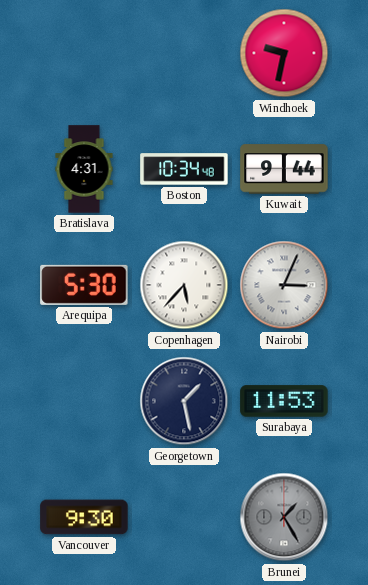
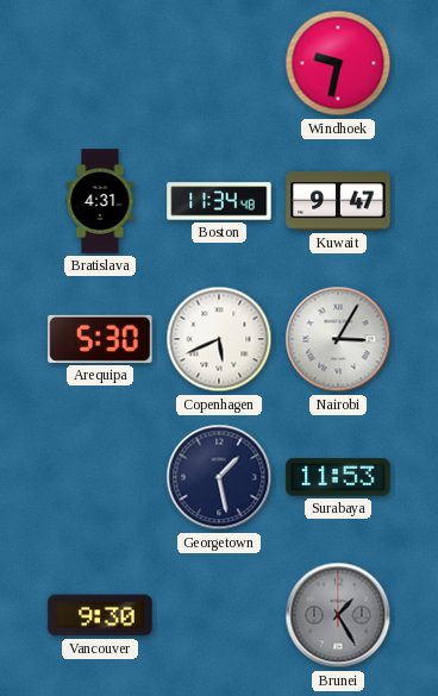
Boston: 10:34 -> 11:34
Kuwait: 9:44 -> 9:47
Copenhagen: 5:37 -> 5:41
Nairobi: 3:04 -> 3:05
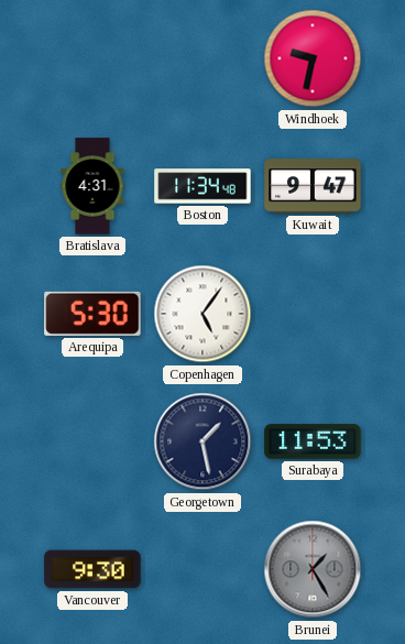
Copenhagen: 5:41 -> 5:06
Nairobi: 3:05 -> none
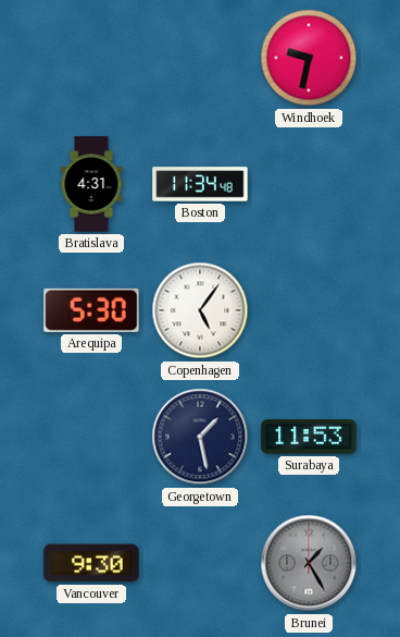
Kuwait: 9:47 -> none
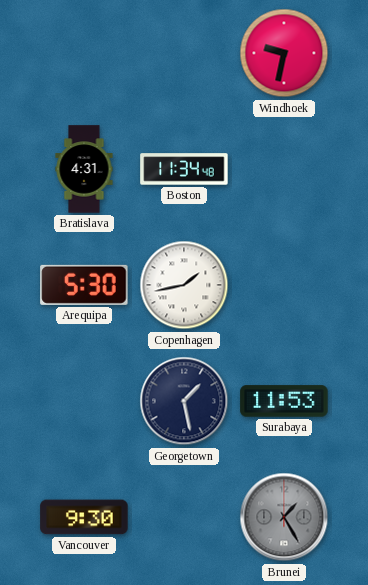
Copenhagen: 5:06 -> 1:43
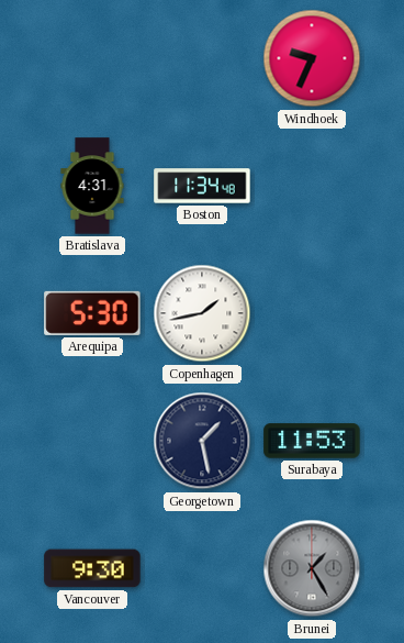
Windhoek: 9:32 -> 9:34
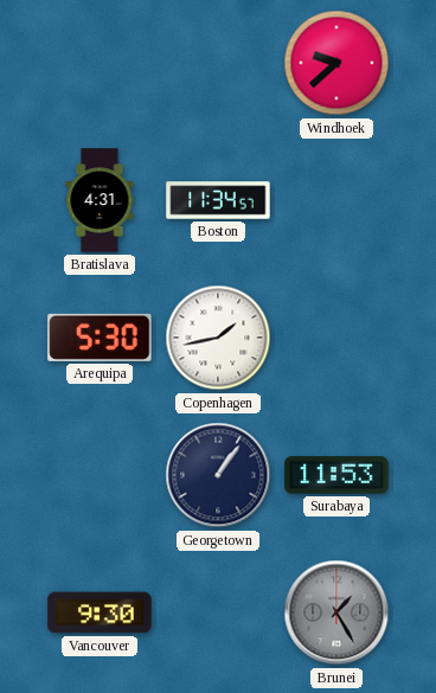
Windhoek: 9:34 -> 9:38
Boston: 11:34:48 -> 11:34:57
Georgetown: 1:28 -> 1:06
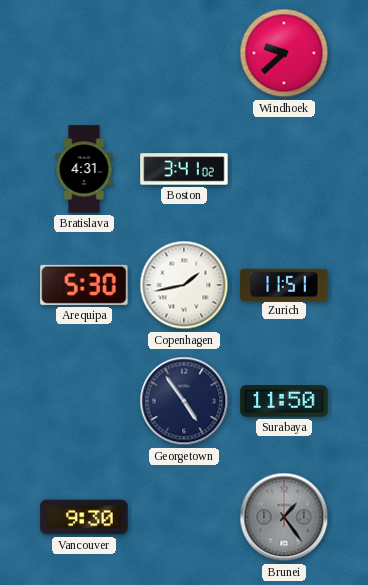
Boston: 11:34 -> 3:41
Zurich: none -> 11:51
Georgetown: 1:06 -> 4:54
Surabaya: 11:53 -> 11:50
Brunei: 1:25 -> 1:24
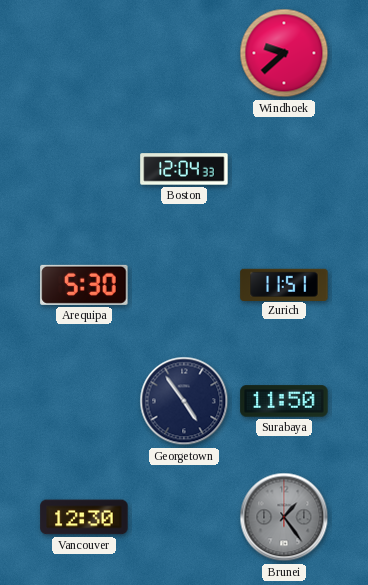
Bratislava: 4:31 -> none
Boston: 3:41 -> 12:04
Copenhagen: 1:43 -> none
Vancouver: 9:30 -> 12:30
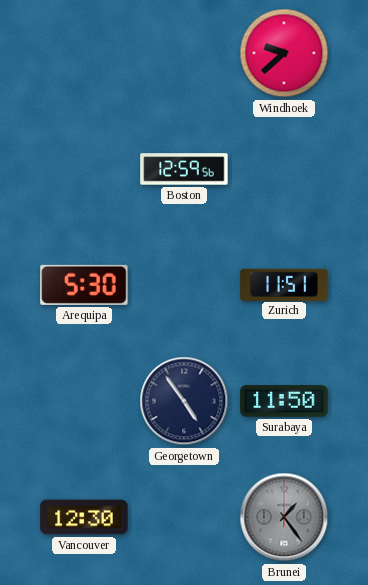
Boston: 12:04 -> 12:59
